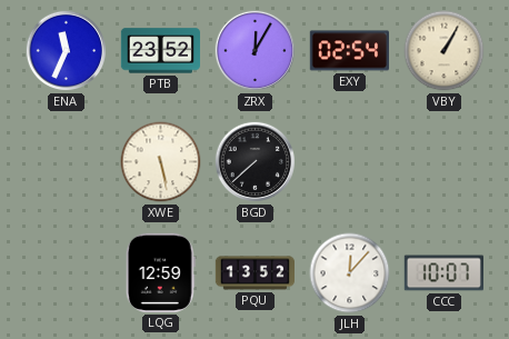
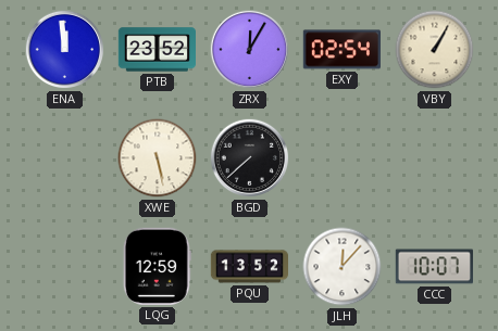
ENA: 11:34 -> 11:59
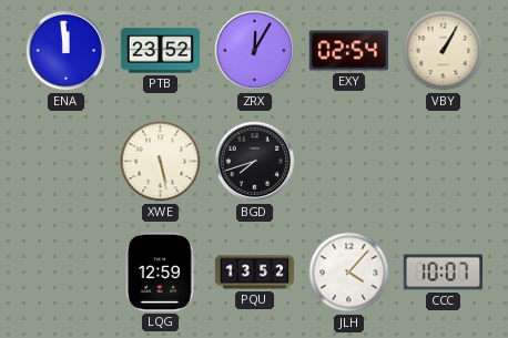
BGD: 7:38 -> 7:42
JLH: 12:07 -> 4:07
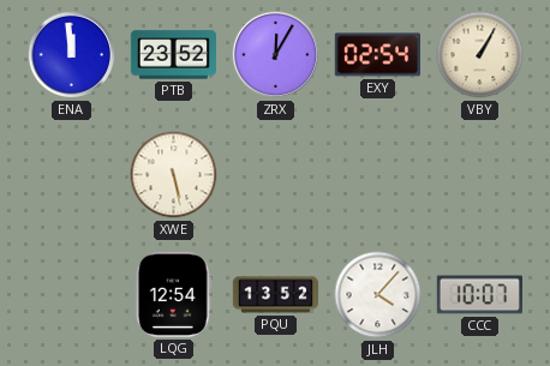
BGD: 7:42 -> none
LQG: 12:59 -> 12:54
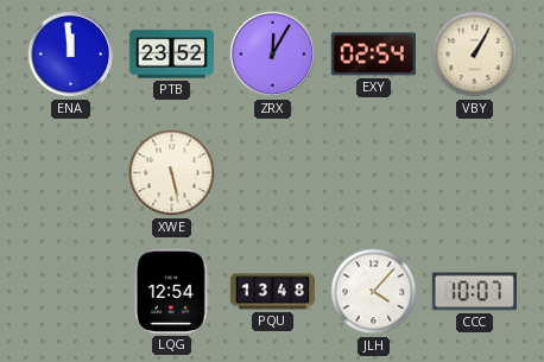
PQU: 13:52 -> 13:48
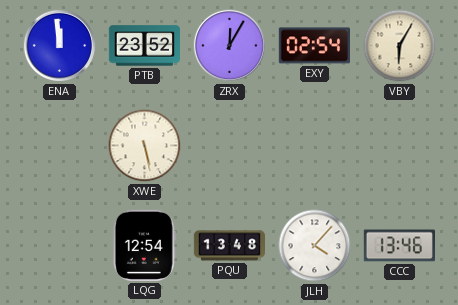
VBY: 1:05 -> 6:05
CCC: 10:07 -> 13:46
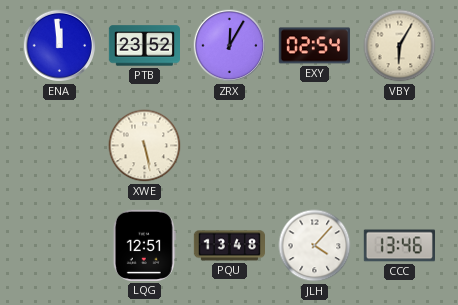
LQG: 12:54 -> 12:51
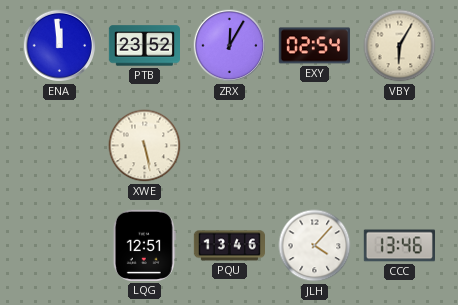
PQU: 13:48 -> 13:46
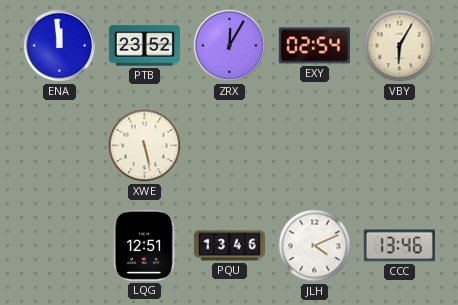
JLH: 4:07 -> 4:11
